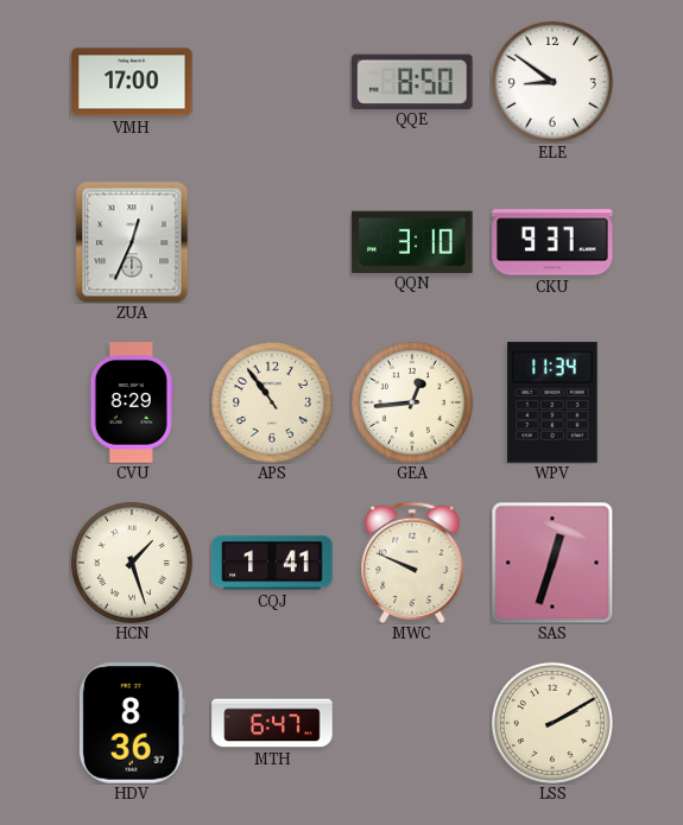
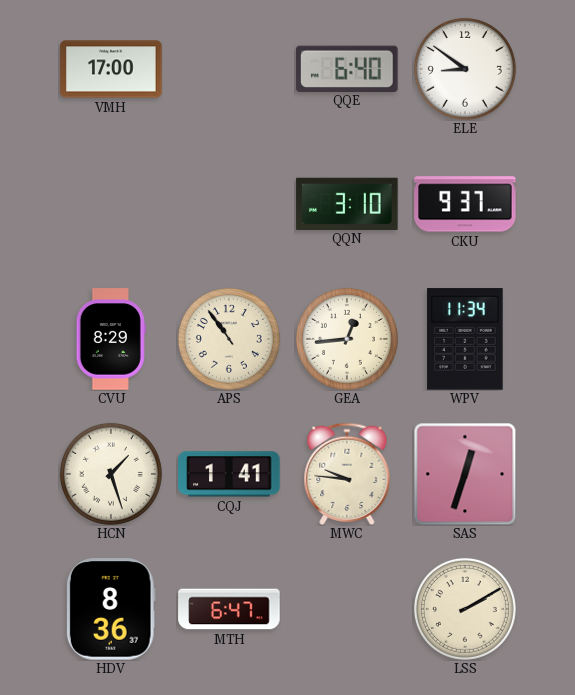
QQE: 8:50 -> 6:40
ZUA: 12:34 -> none
MWC: 9:49 -> 9:46
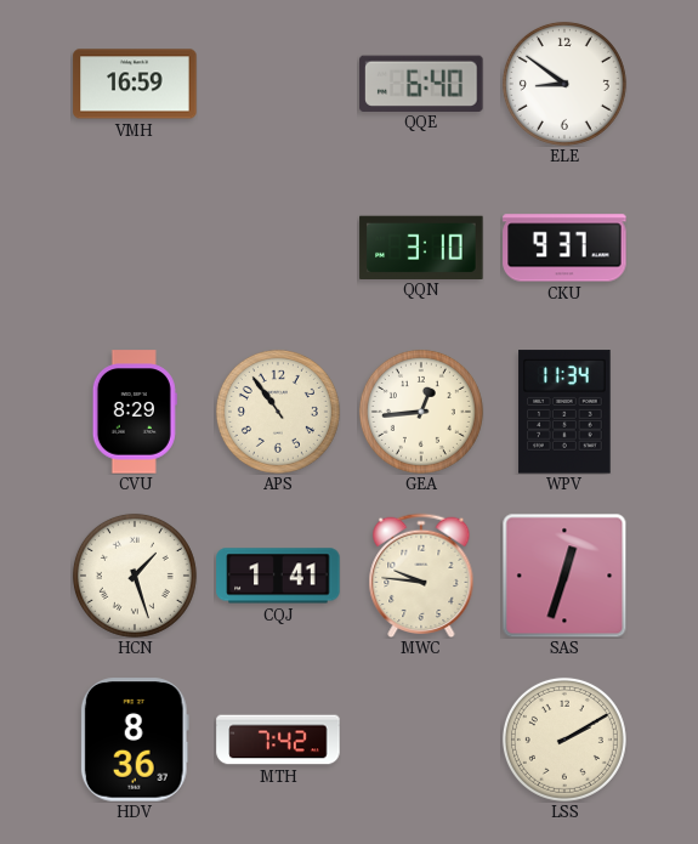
VMH: 17:00 -> 16:59
MTH: 6:47 -> 7:42
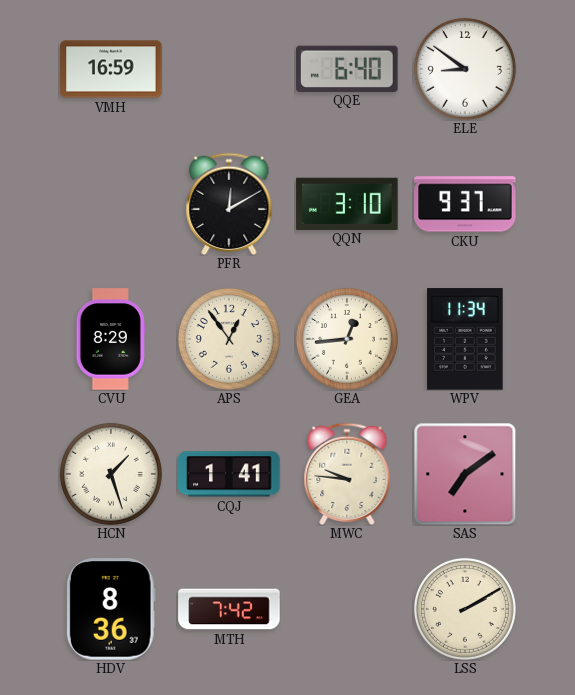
PFR: none -> 12:10
APS: 10:54 -> 12:54
SAS: 12:33 -> 7:09
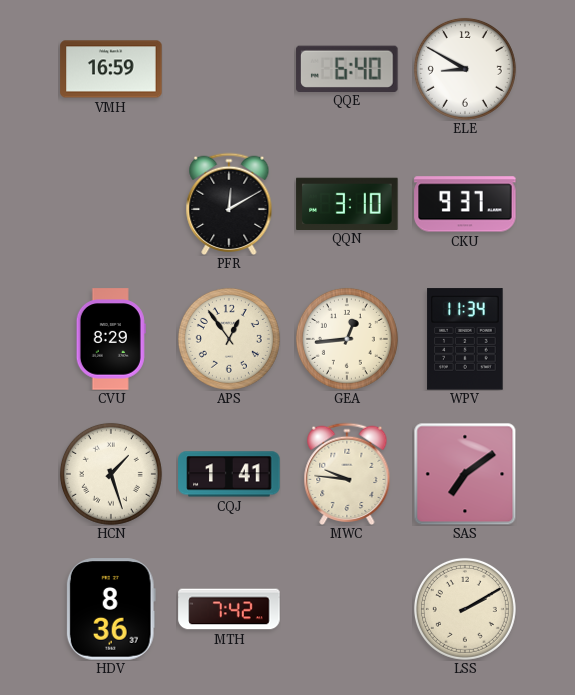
ELE: 8:51 -> 8:50
